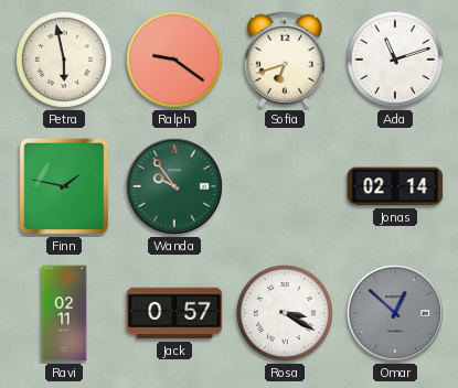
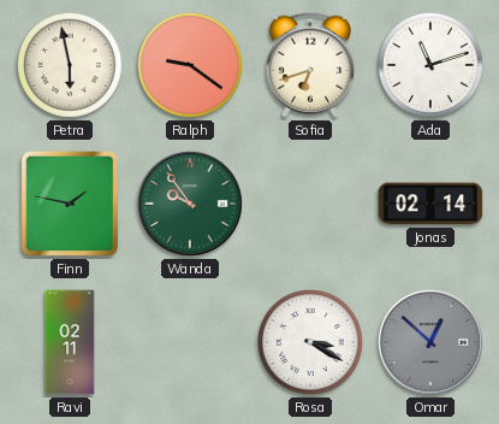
Jack: 0:57 -> none
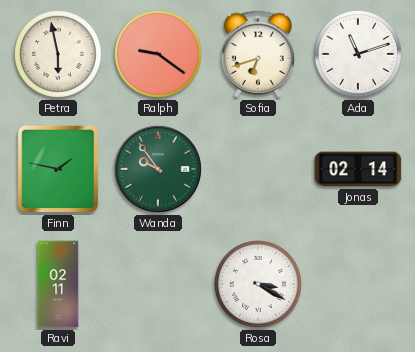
Omar: 12:52 -> none
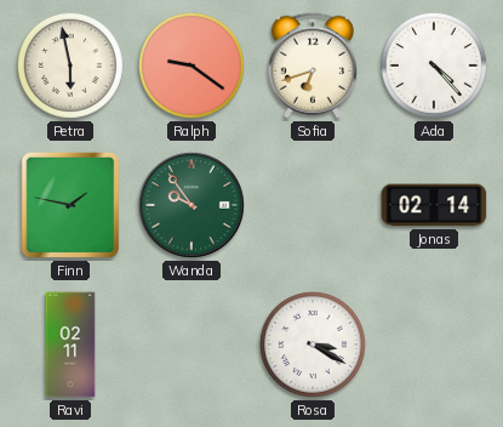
Ada: 11:12 -> 4:23
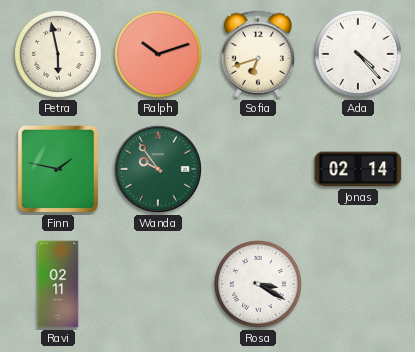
Ralph: 9:21 -> 10:12
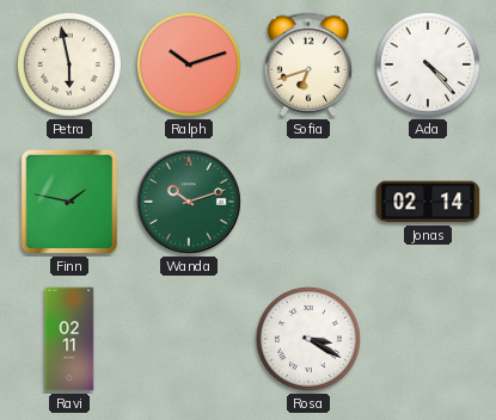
Wanda: 9:54 -> 10:12
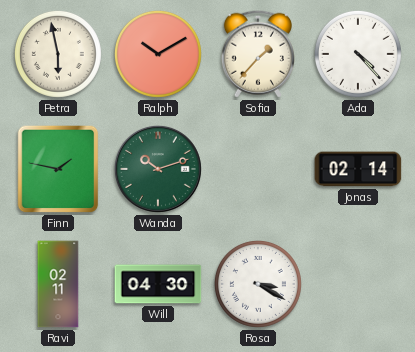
Ralph: 10:12 -> 10:10
Sofia: 6:42 -> 1:37
Will: none -> 04:30
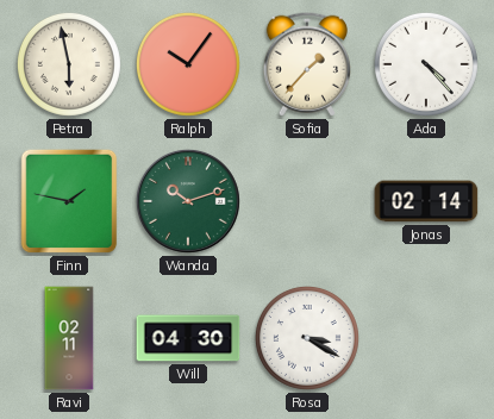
Ralph: 10:10 -> 10:06
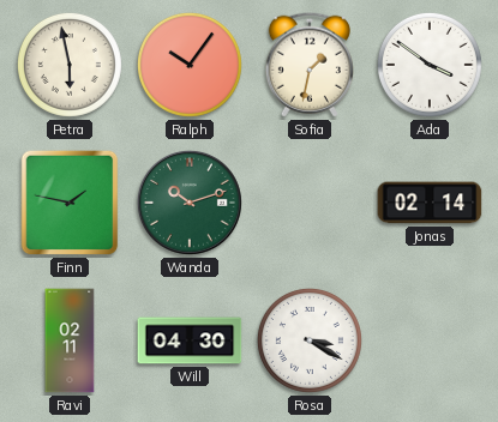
Sofia: 1:37 -> 1:32
Ada: 4:23 -> 3:51
